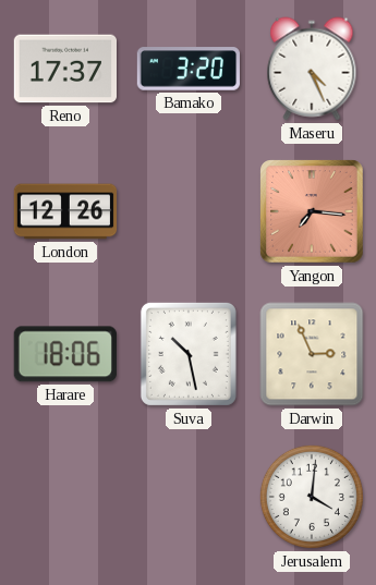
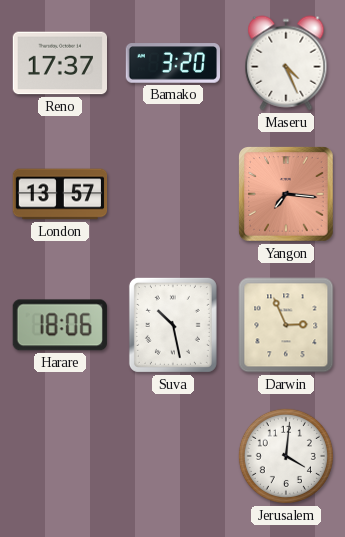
London: 12:26 -> 13:57
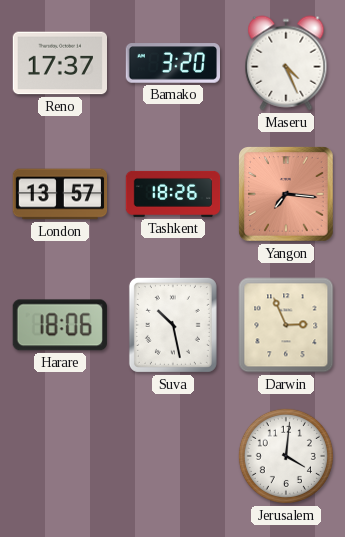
Tashkent: none -> 18:26
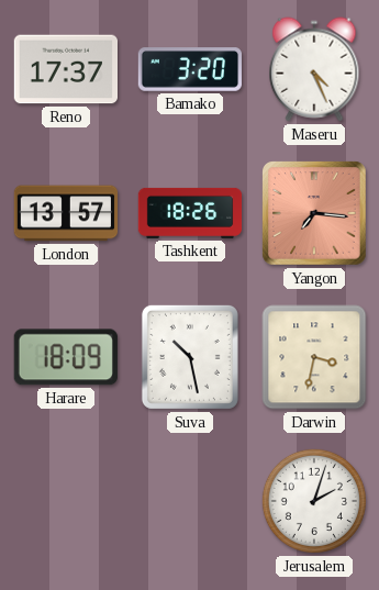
Harare: 18:06 -> 18:09
Darwin: 2:56 -> 3:32
Jerusalem: 4:01 -> 2:03
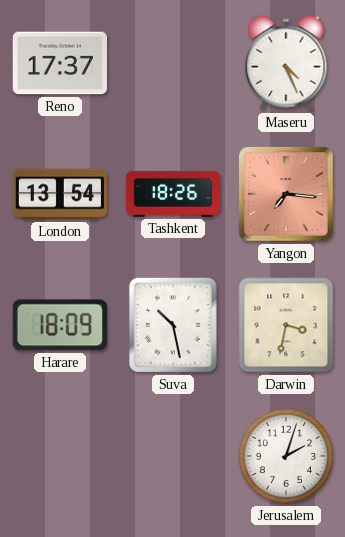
Bamako: 3:20 -> none
London: 13:57 -> 13:54
